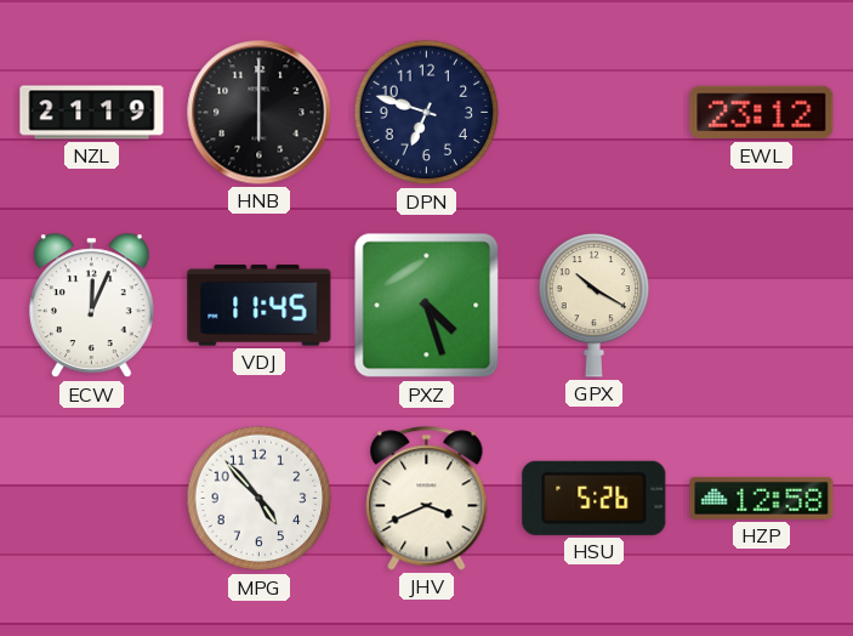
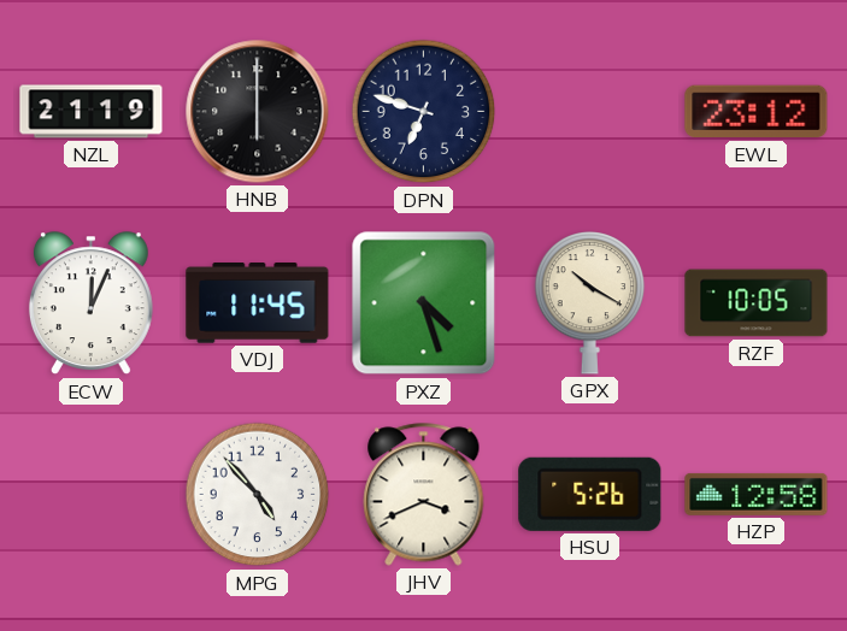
RZF: none -> 10:05
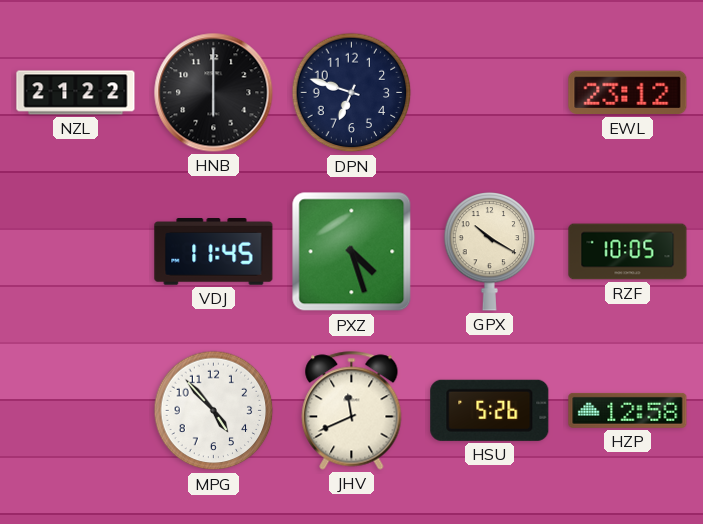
NZL: 21:19 -> 21:22
ECW: 12:04 -> none
JHV: 3:41 -> 11:41
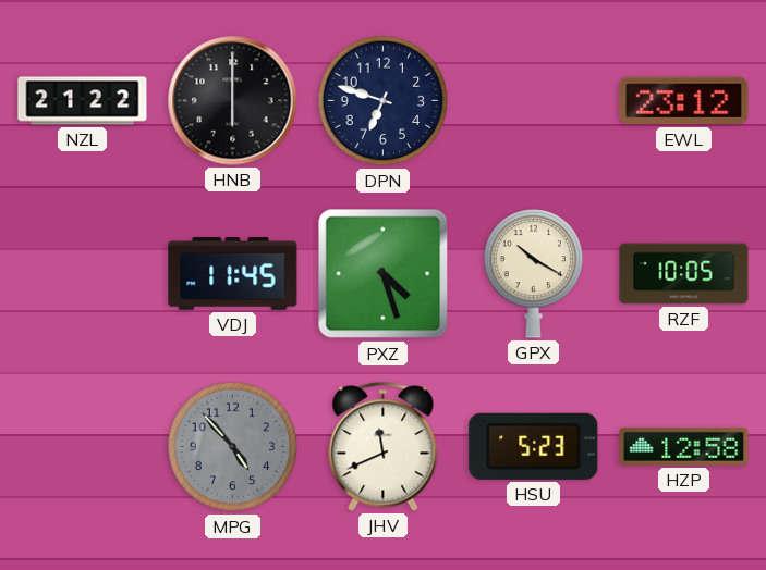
MPG dial: white -> grey
HSU: 5:26 -> 5:23
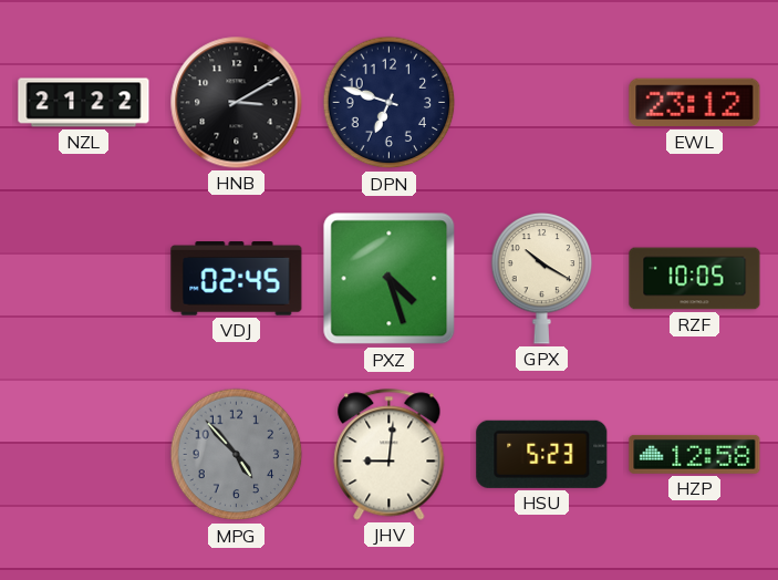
HNB: 6:00 -> 3:10
VDJ: 11:45 -> 02:45
JHV: 11:41 -> 9:01
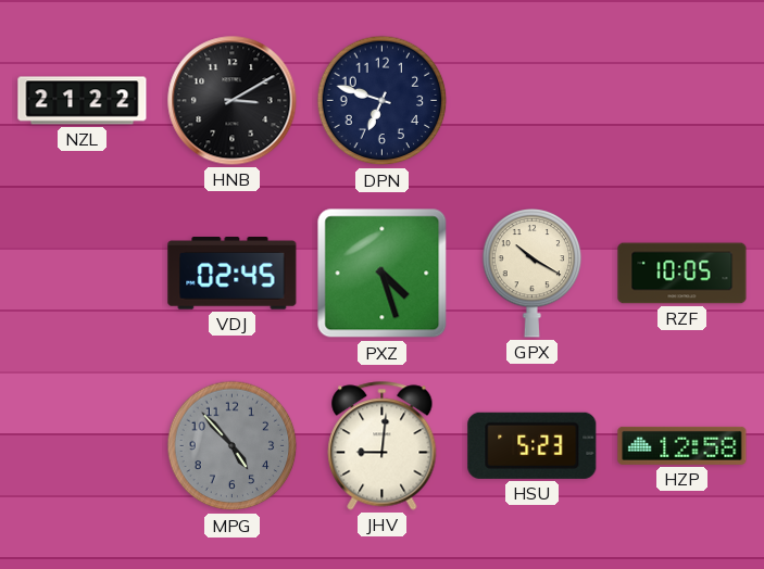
EWL: 23:12 -> none
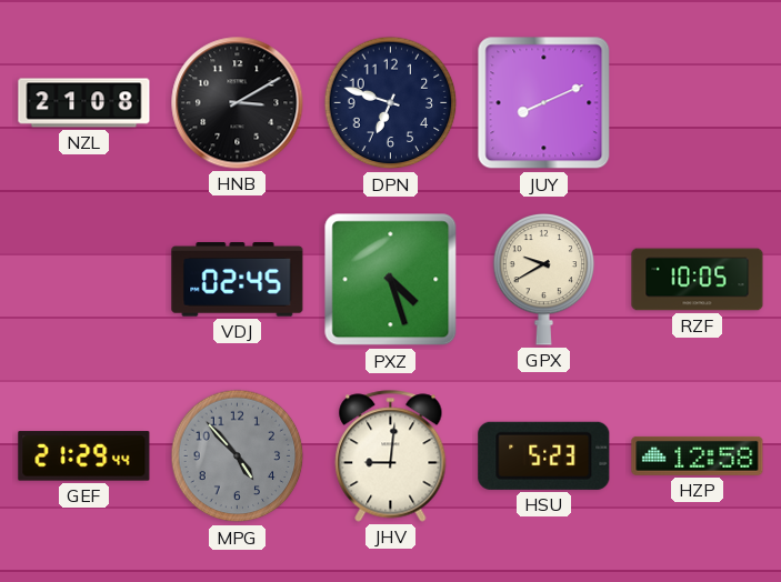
NZL: 21:22 -> 21:08
JUY: none -> 8:11
GPX: 10:20 -> 9:40
GEF: none -> 21:29
